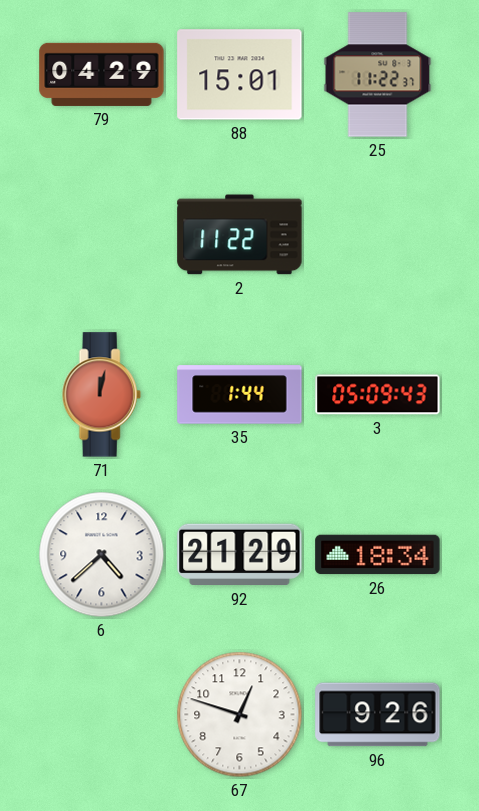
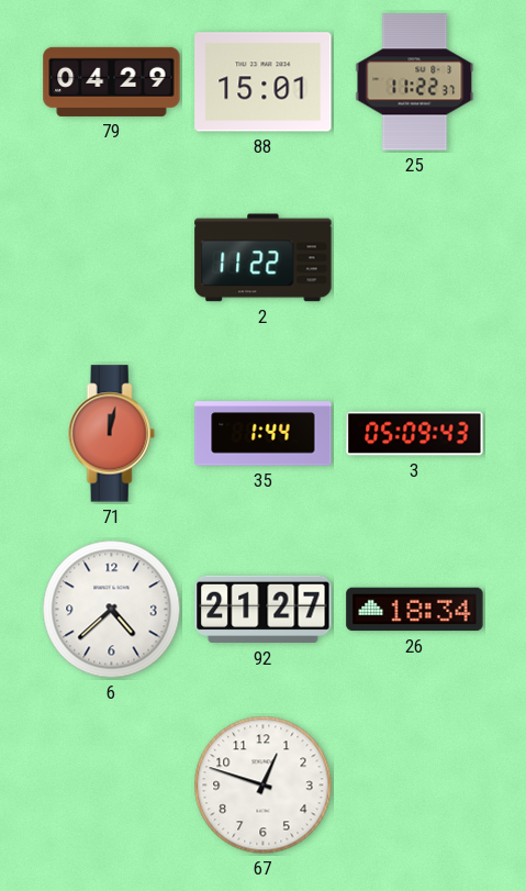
92: 21:29 -> 21:27
96: 9:26 -> none
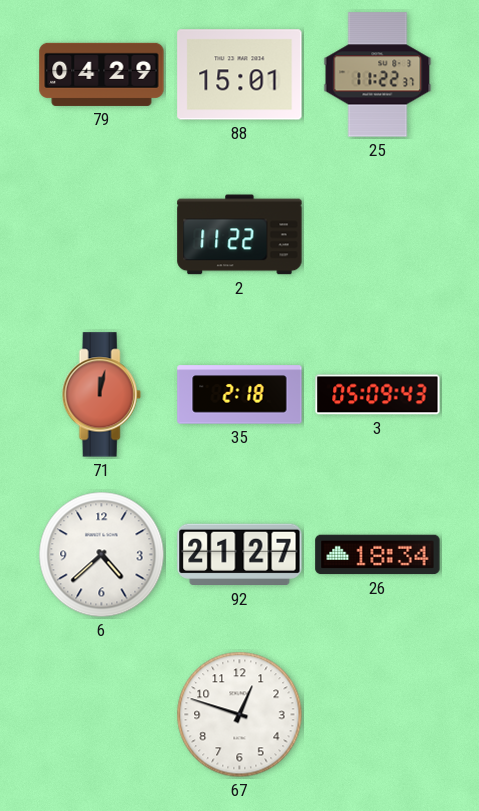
35: 1:44 -> 2:18
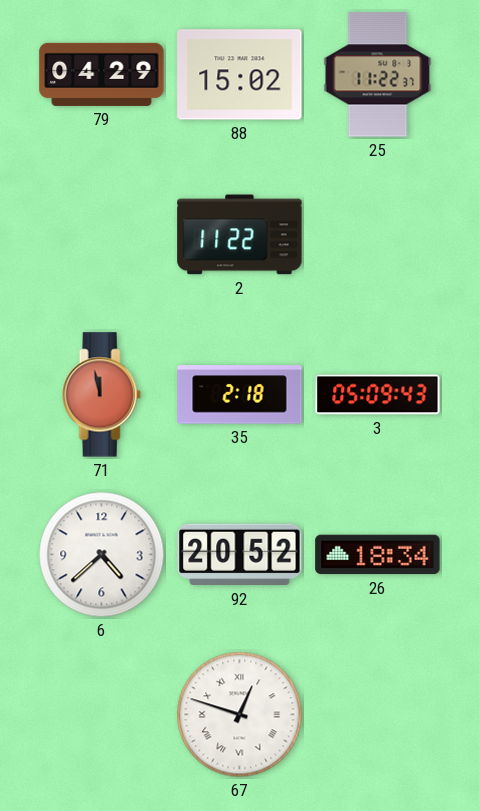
88: 15:01 -> 15:02
71: 12:02 -> 11:58
92: 21:27 -> 20:52
67 numerals: Arabic -> Roman
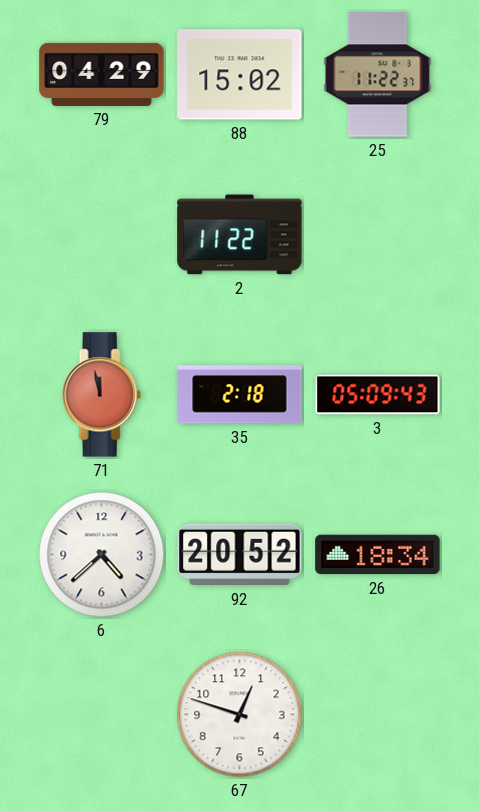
67 numerals: Roman -> Arabic
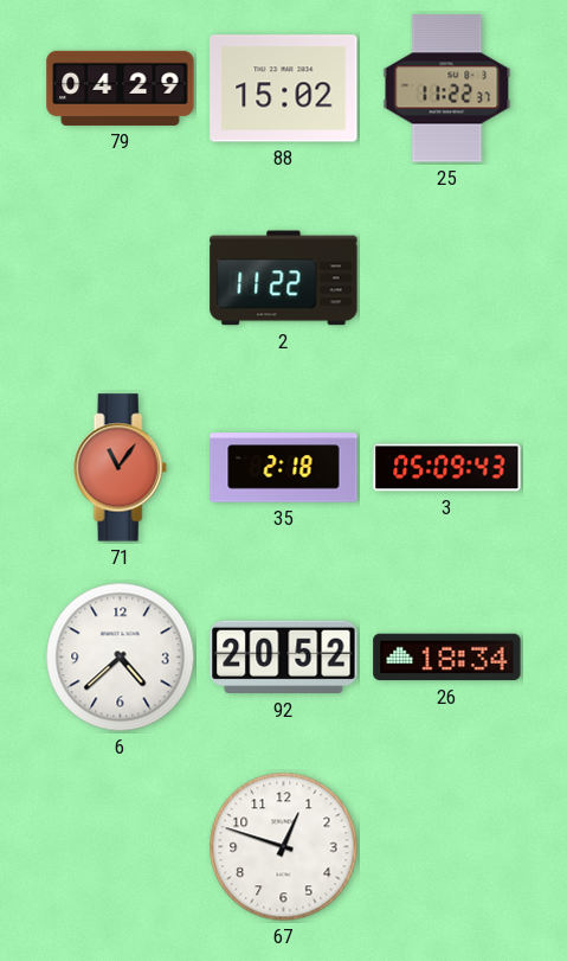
71: 11:58 -> 11:06
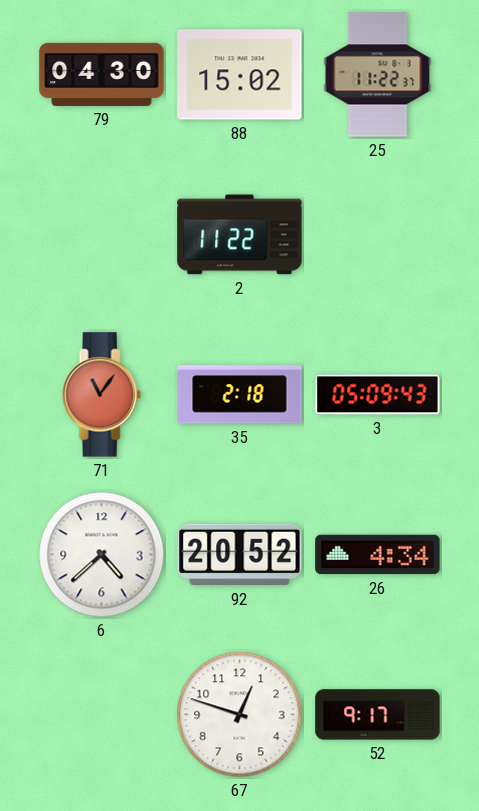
79: 04:29 -> 04:30
26: 18:34 -> 4:34
52: none -> 9:17
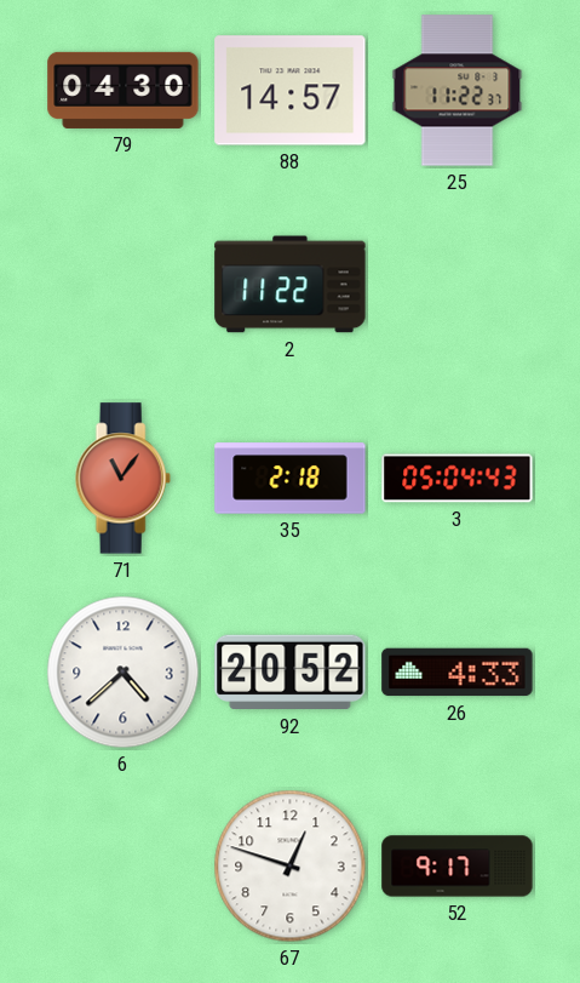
88: 15:02 -> 14:57
3: 05:09 -> 05:04
26: 4:34 -> 4:33
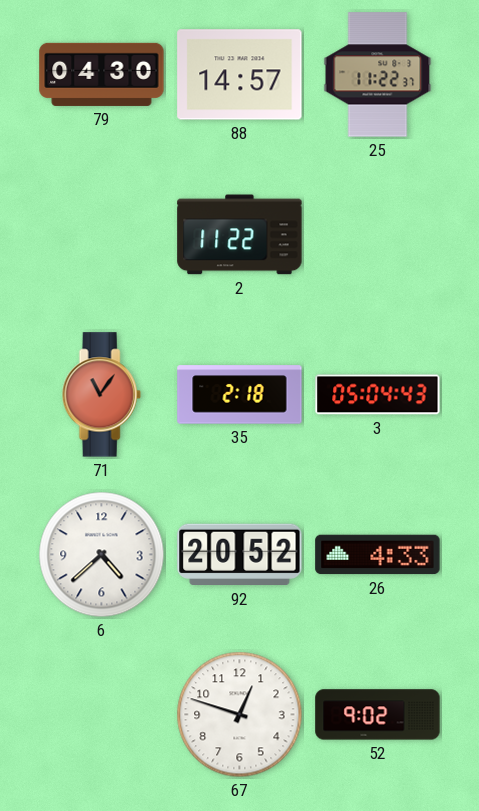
52: 9:17 -> 9:02
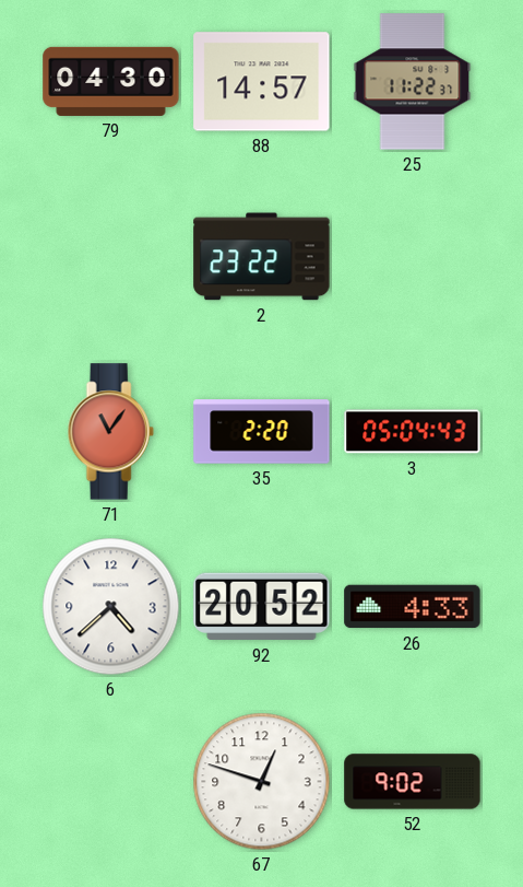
2: 11:22 -> 23:22
35: 2:18 -> 2:20
